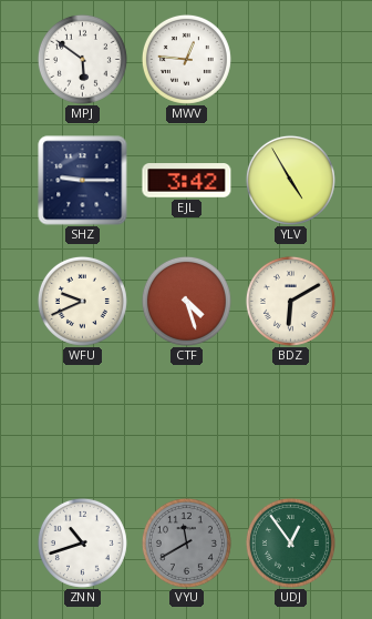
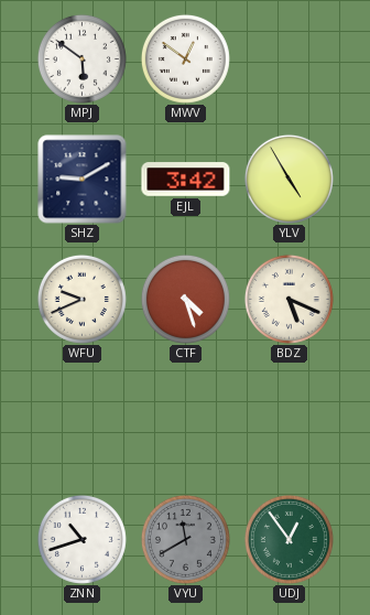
MWV: 12:46 -> 12:51
SHZ: 9:15 -> 9:10
BDZ: 6:10 -> 5:19
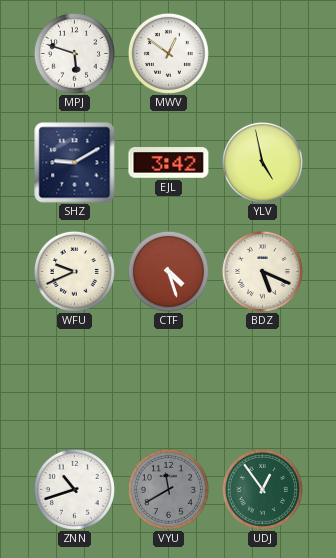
MPJ: 5:51 -> 5:48
YLV: 4:55 -> 4:58
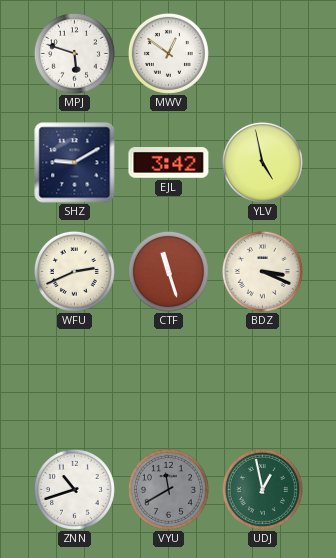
WFU: 9:41 -> 2:41
CTF: 4:27 -> 11:27
BDZ: 5:19 -> 3:19
UDJ: 12:54 -> 12:58
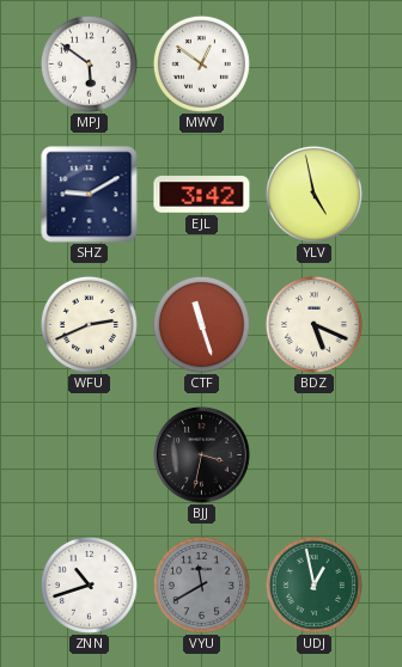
MPJ: 5:48 -> 5:51
BDZ: 3:19 -> 5:19
BJJ: none -> 3:32
